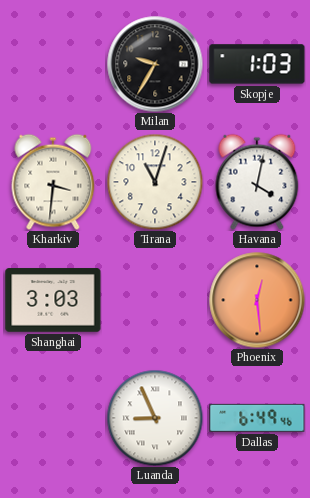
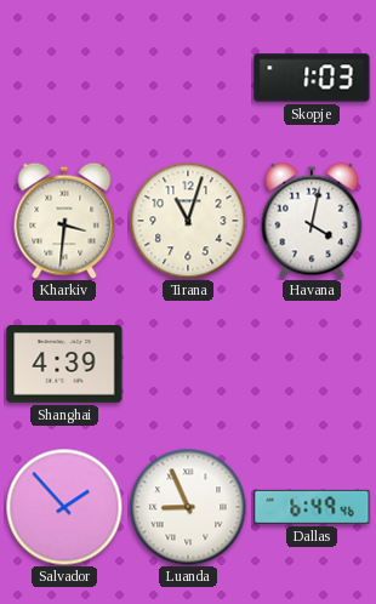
Milan: 9:35 -> none
Shanghai: 3:03 -> 4:39
Phoenix: 12:29 -> none
Salvador: none -> 1:53
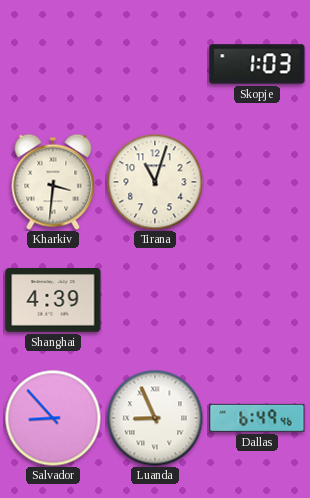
Havana: 4:02 -> none
Salvador: 1:53 -> 8:53
